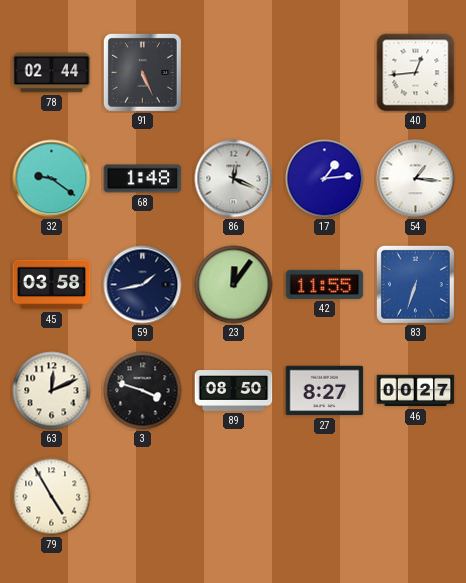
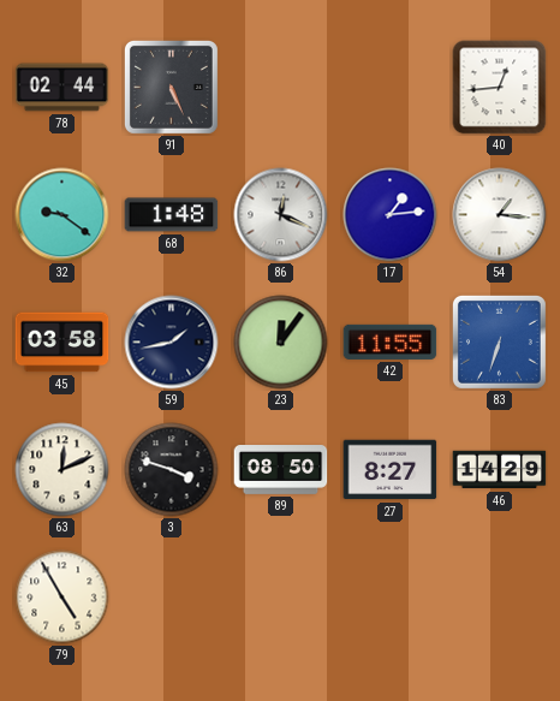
46: 00:27 -> 14:29
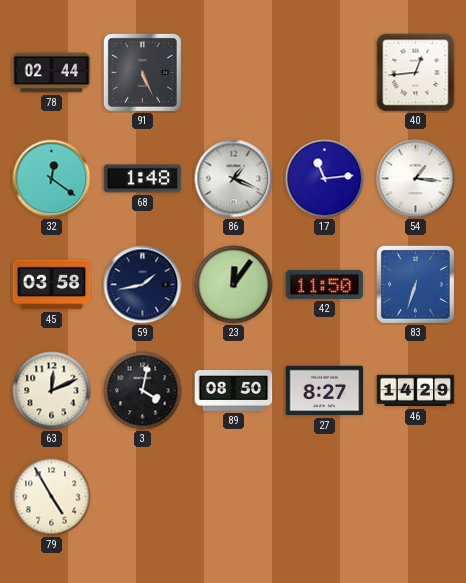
32: 9:21 -> 12:21
86: 12:19 -> 1:19
17: 1:14 -> 11:14
42: 11:55 -> 11:50
3: 3:48 -> 4:02
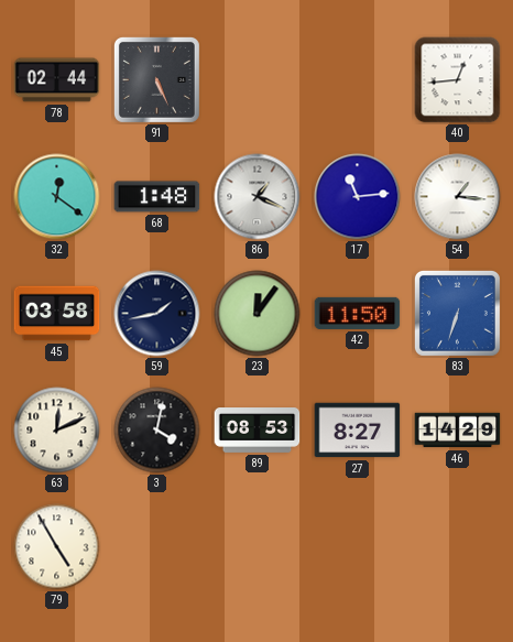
89: 08:50 -> 08:53
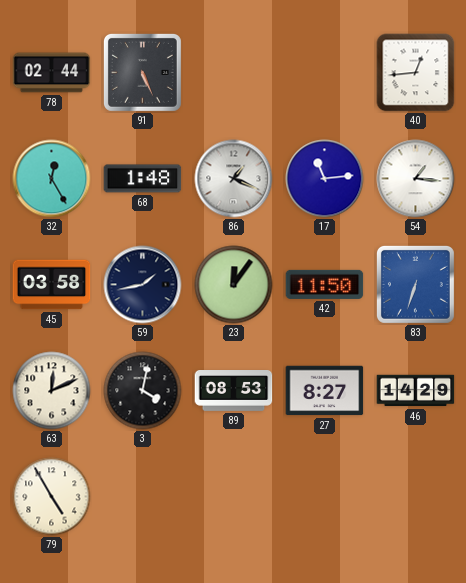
32: 12:21 -> 12:25
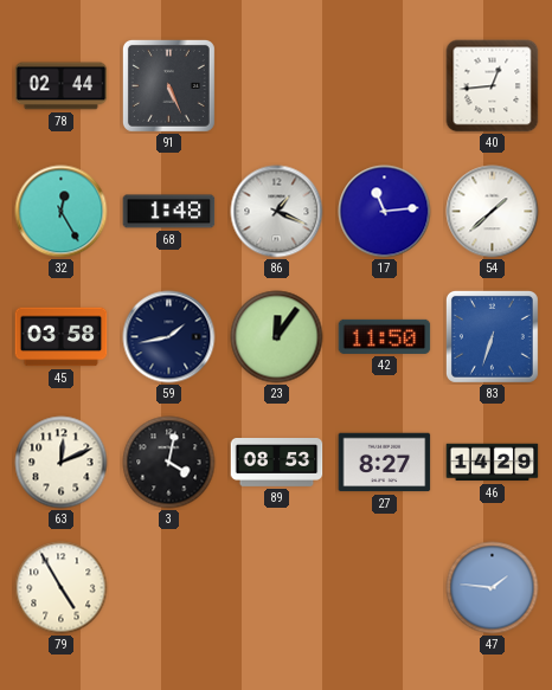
54: 1:16 -> 1:38
47: none -> 1:46
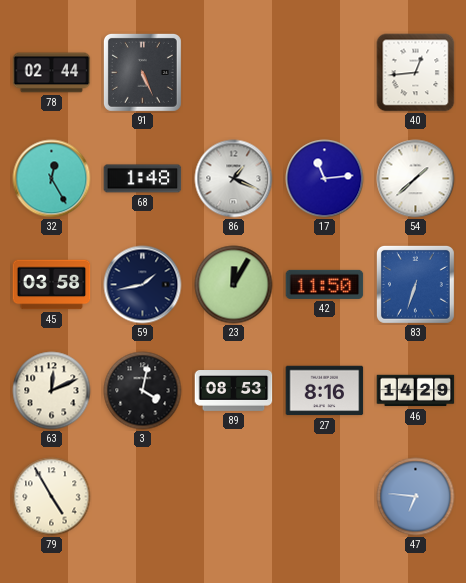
23: 12:06 -> 12:05
27: 8:27 -> 8:16
47: 1:46 -> 6:46
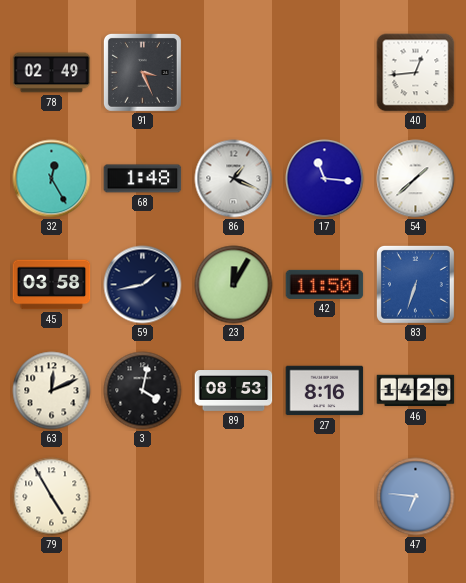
78: 02:44 -> 02:49
91: 5:26 -> 3:26
17: 11:14 -> 11:16
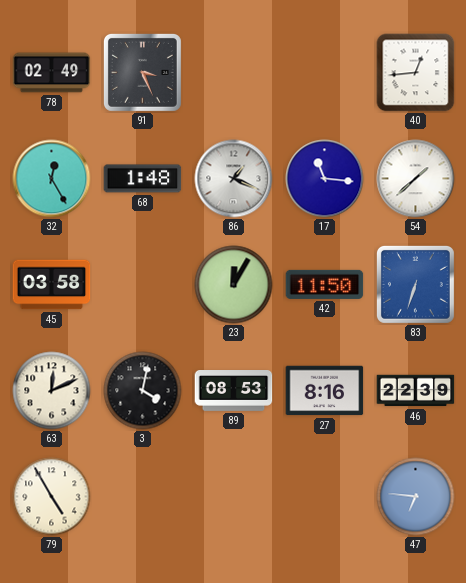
59: 1:43 -> none
46: 14:29 -> 22:39
